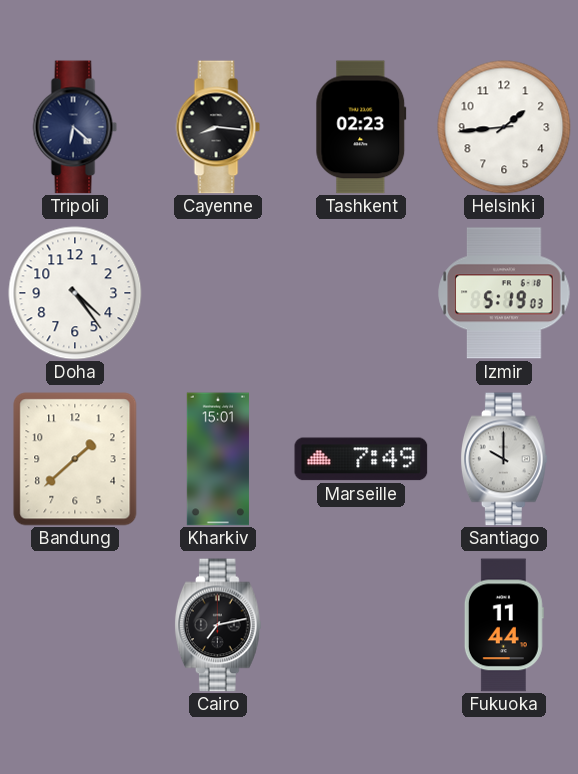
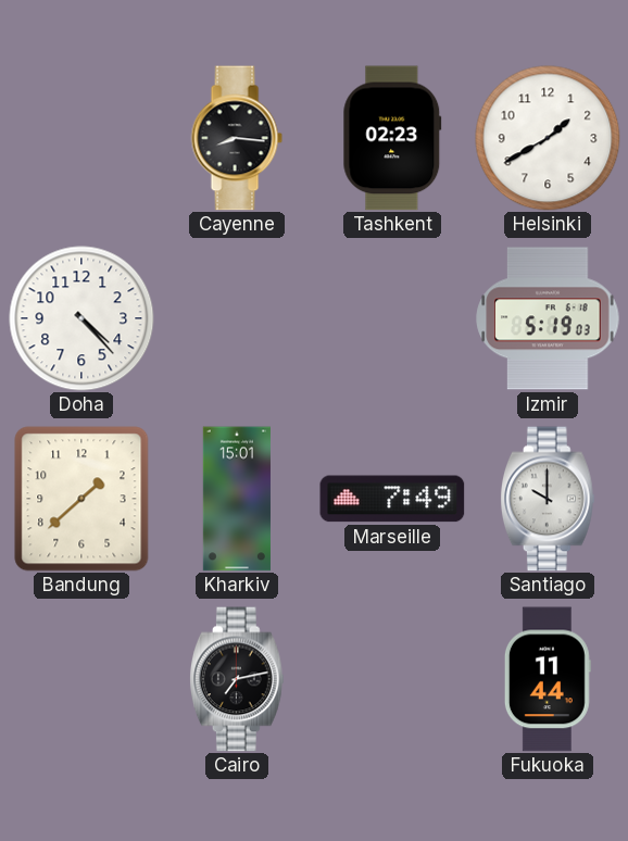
Tripoli: 6:22 -> none
Helsinki: 1:44 -> 1:40
Doha: 4:24 -> 4:23
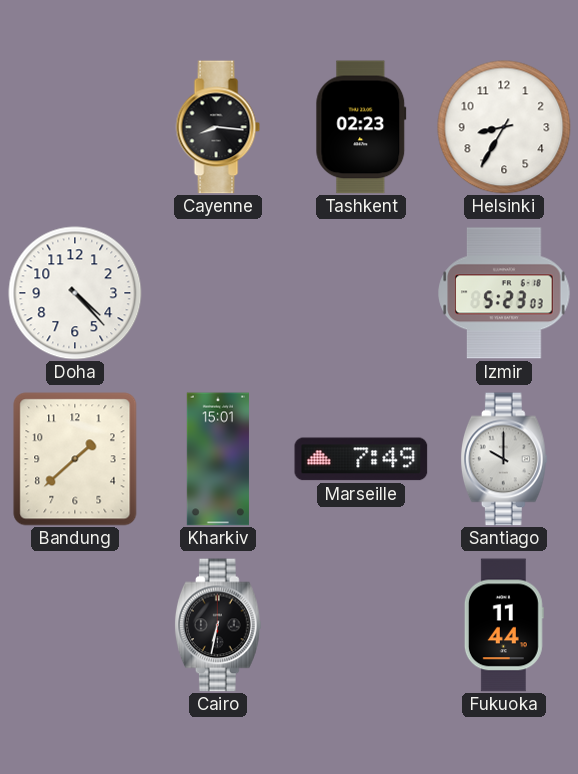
Helsinki: 1:40 -> 8:35
Izmir: 5:19 -> 5:23
Cairo: 7:13 -> 6:32
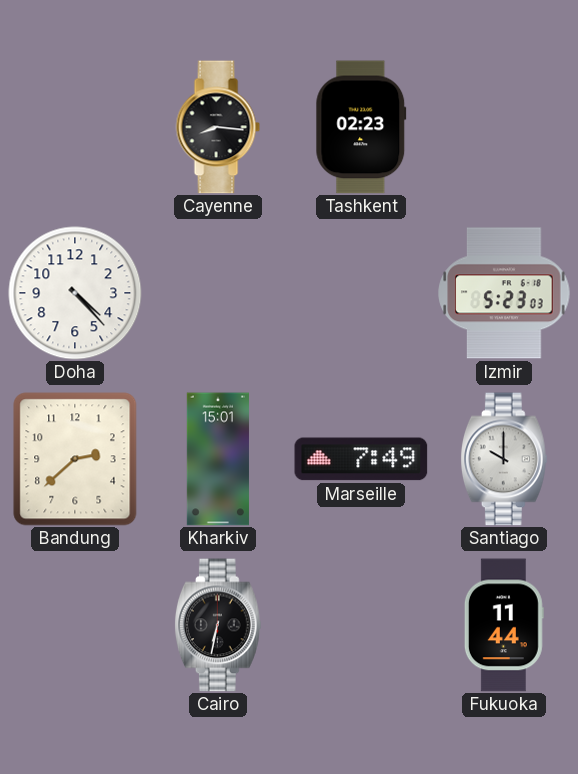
Helsinki: 8:35 -> none
Bandung: 1:38 -> 2:38
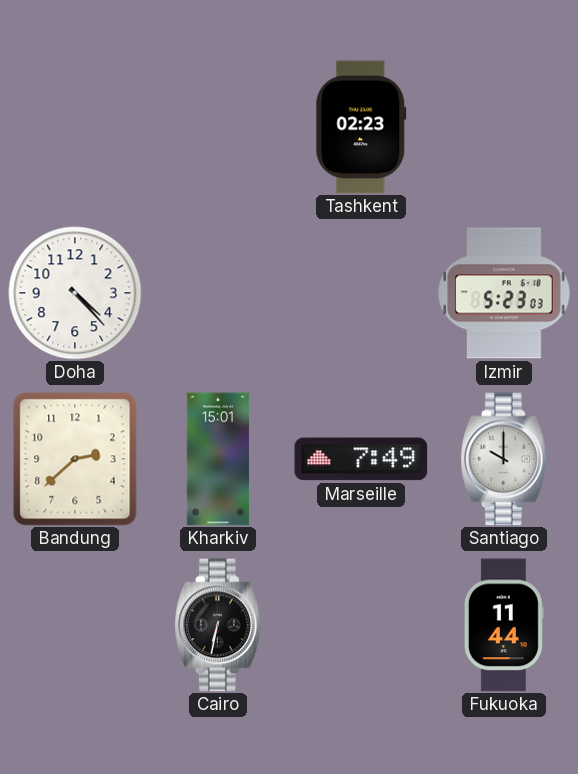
Cayenne: 8:16 -> none
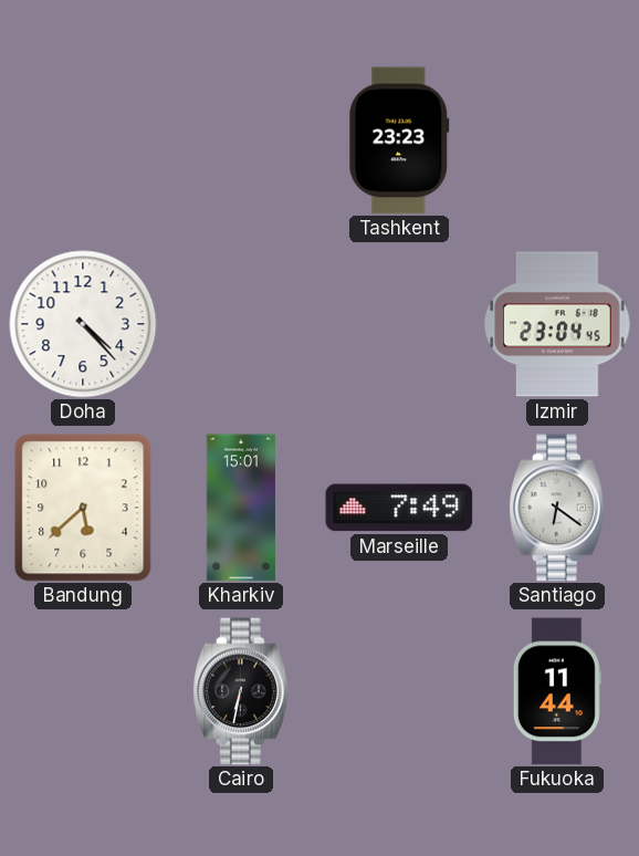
Tashkent: 02:23 -> 23:23
Izmir: 5:23 -> 23:04
Bandung: 2:38 -> 5:38
Santiago: 10:00 -> 6:21
